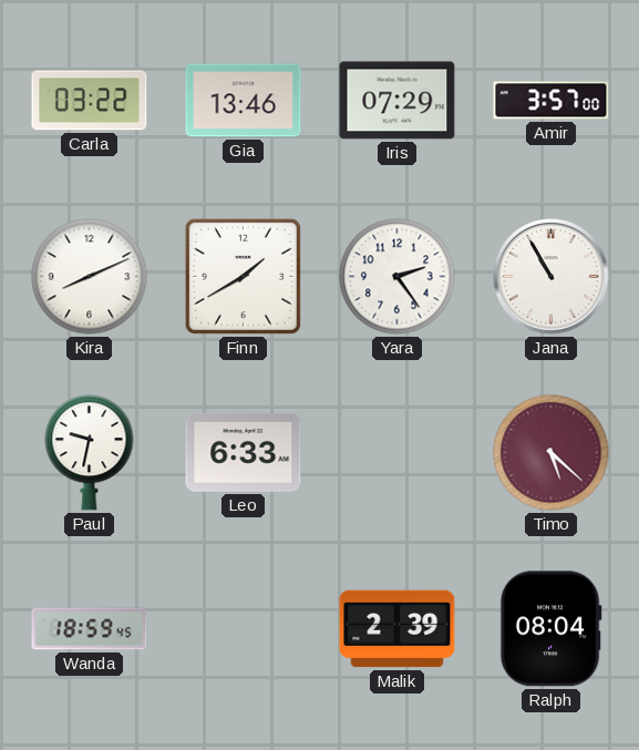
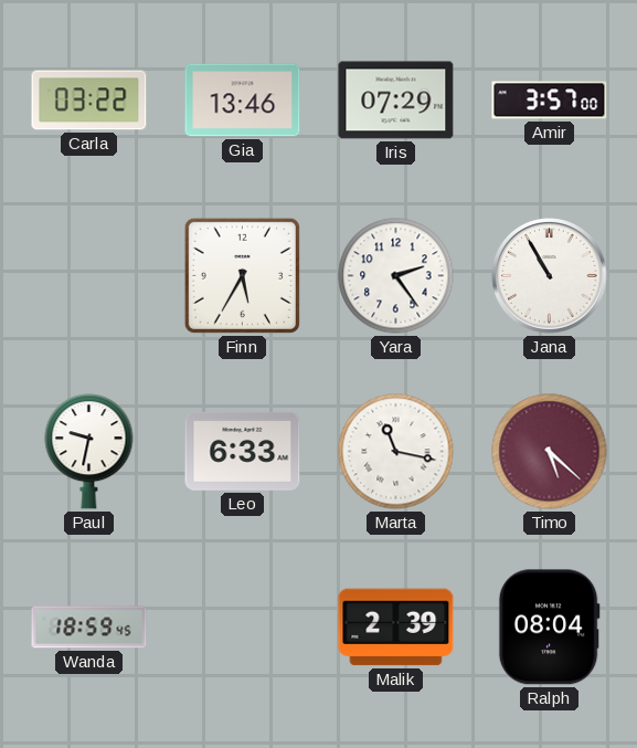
Kira: 8:11 -> none
Finn: 1:40 -> 5:35
Marta: none -> 11:17
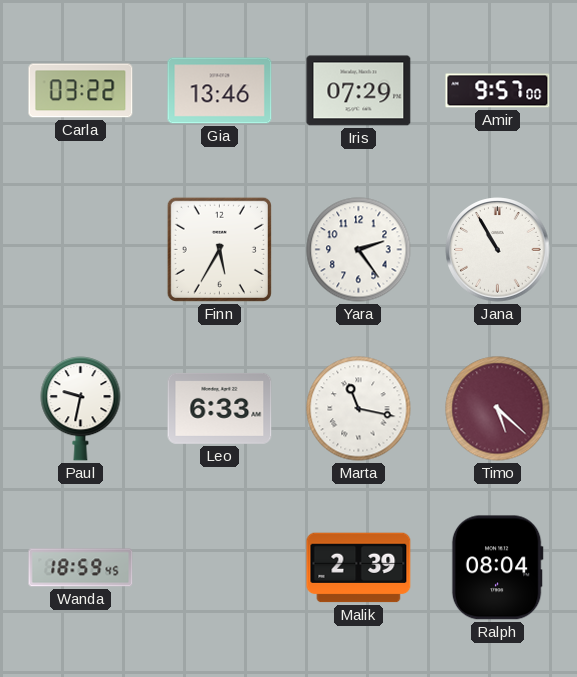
Amir: 3:57 -> 9:57
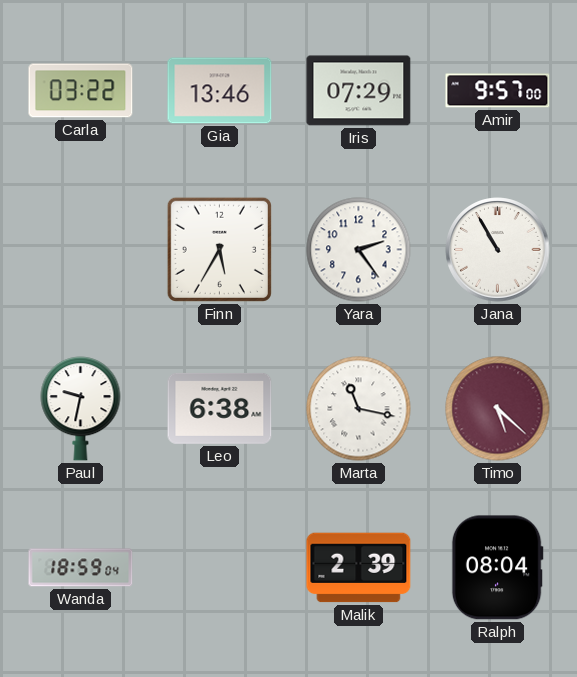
Leo: 6:33 -> 6:38
Wanda: 18:59:45 -> 18:59:04
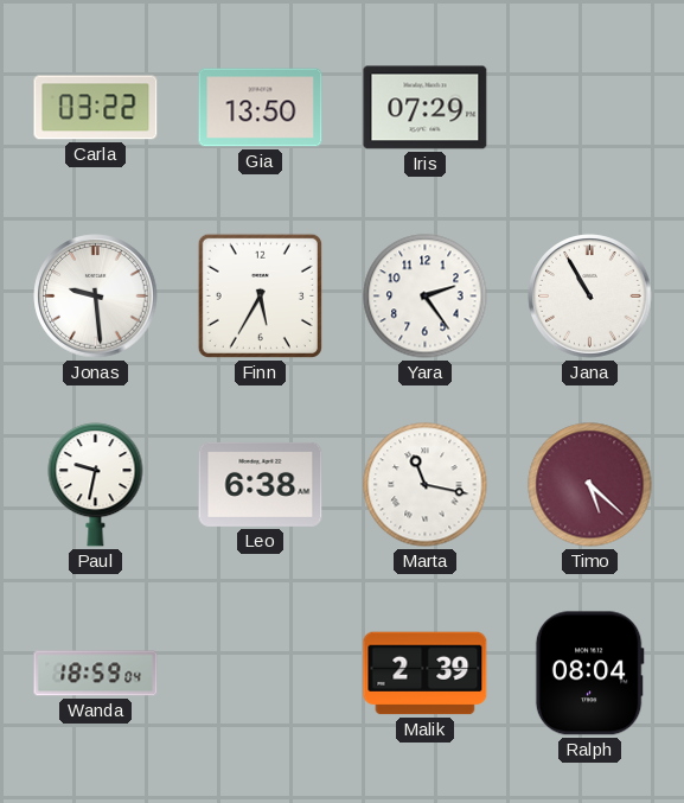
Gia: 13:46 -> 13:50
Amir: 9:57 -> none
Jonas: none -> 9:29
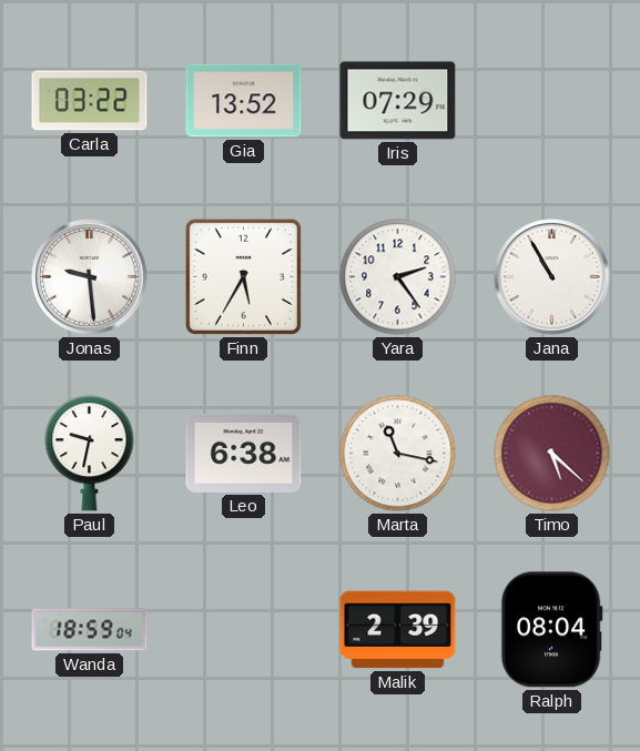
Gia: 13:50 -> 13:52
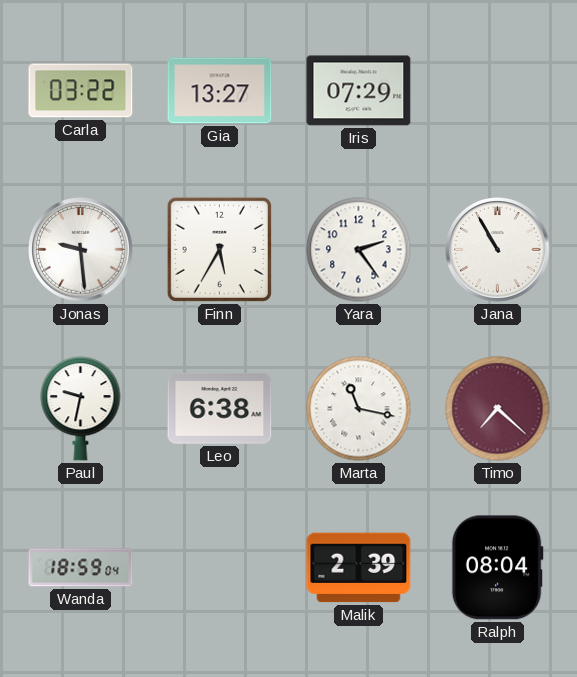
Gia: 13:52 -> 13:27
Timo: 5:22 -> 7:22
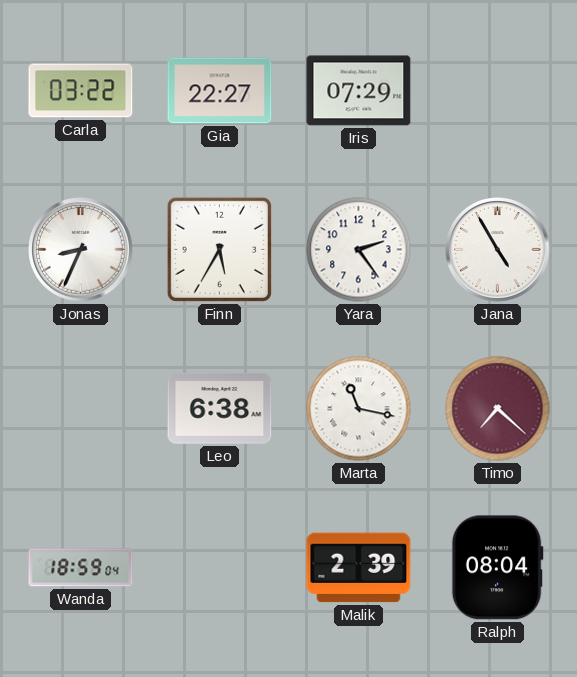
Gia: 13:27 -> 22:27
Jonas: 9:29 -> 8:34
Jana: 10:55 -> 4:55
Paul: 9:32 -> none
